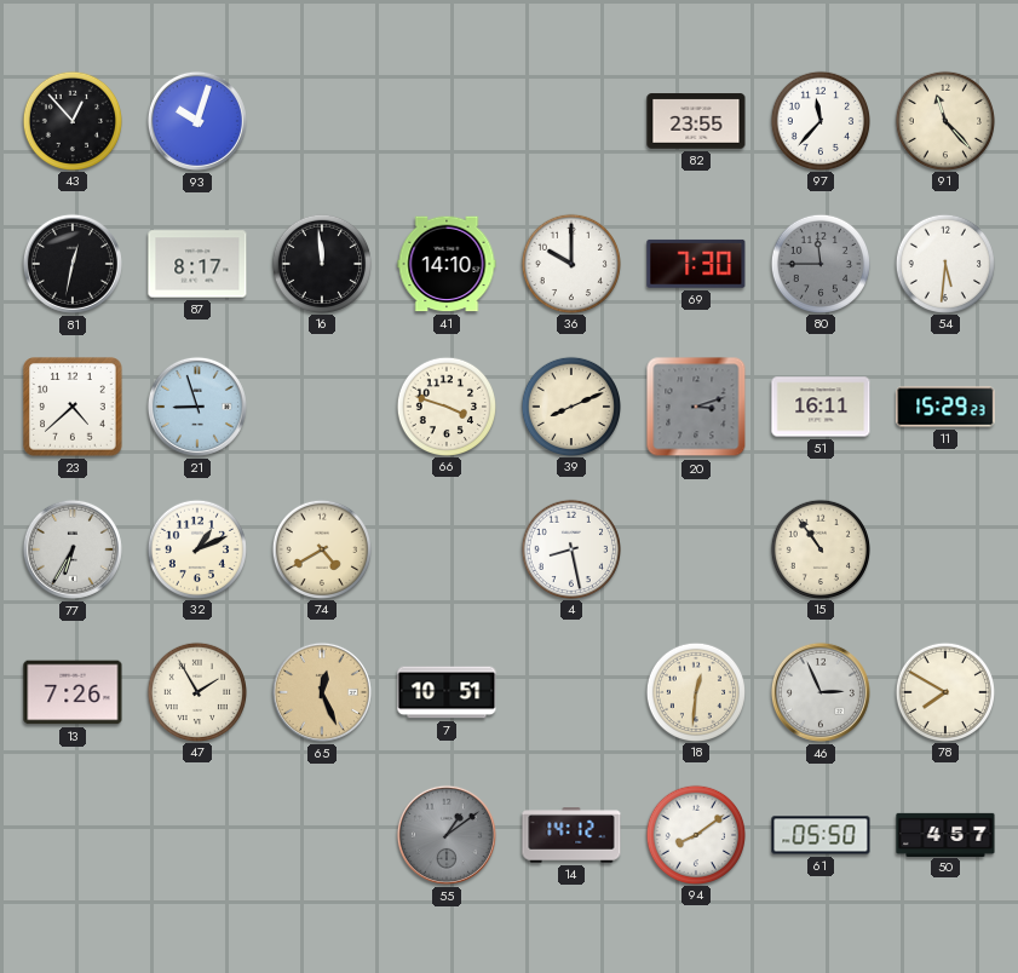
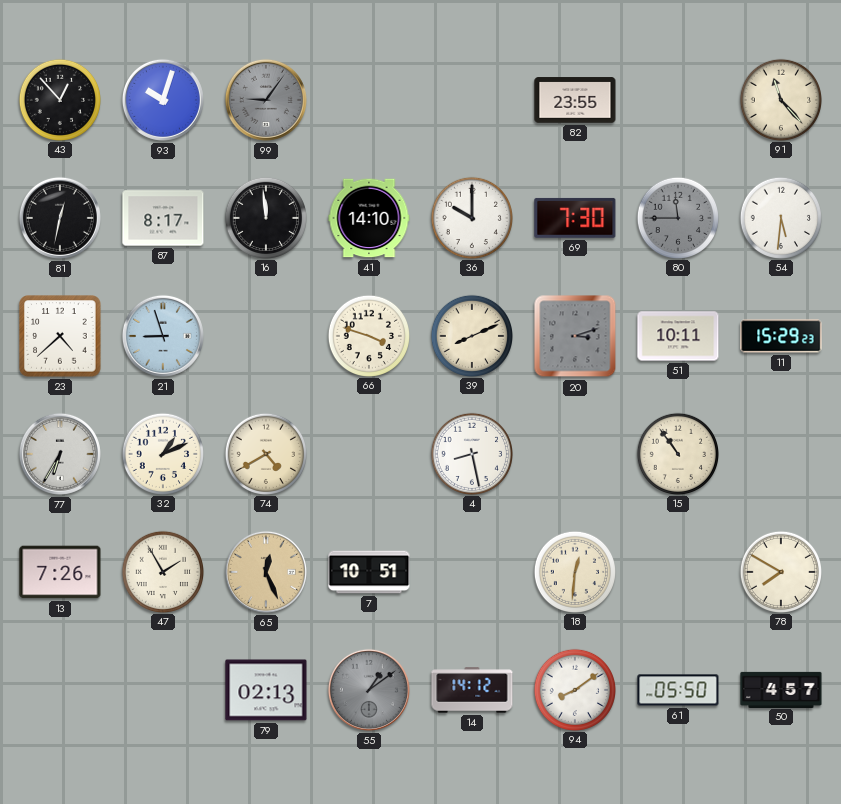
99: none -> 9:06
97: 11:37 -> none
51: 16:11 -> 10:11
46: 2:56 -> none
79: none -> 02:13
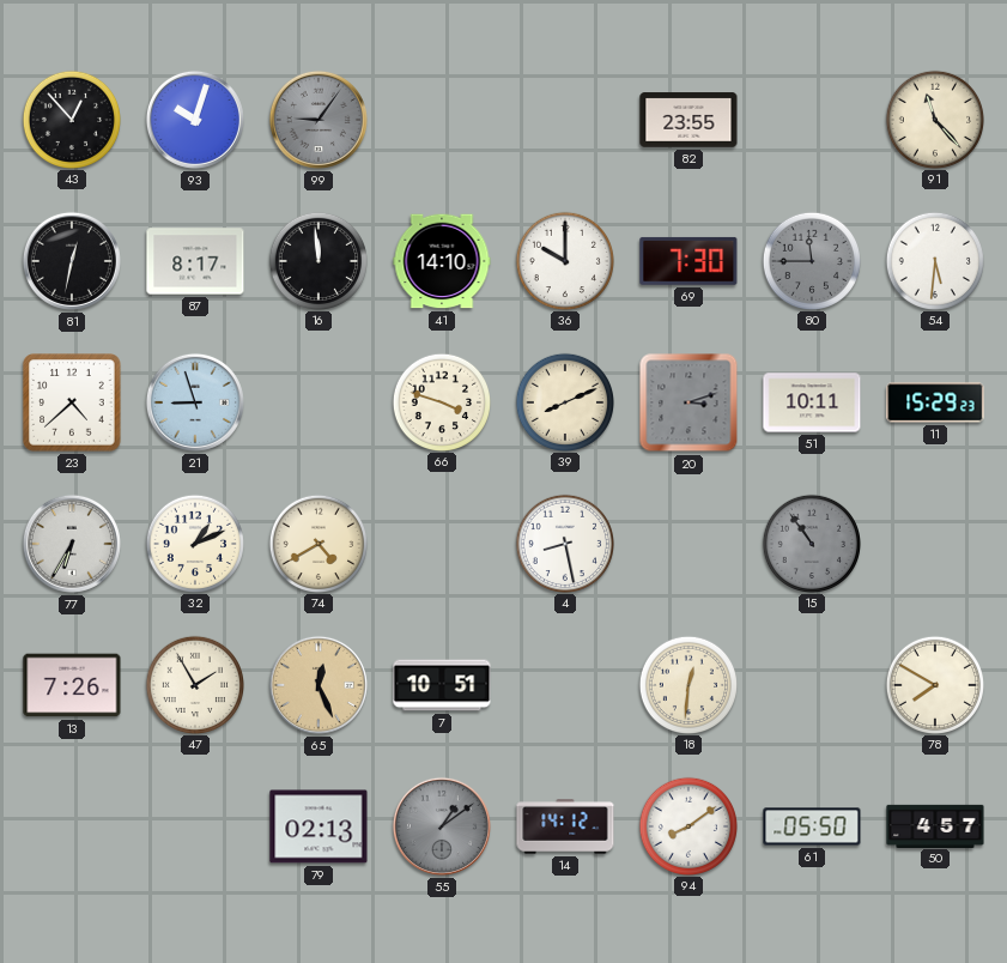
15 dial: cream -> grey
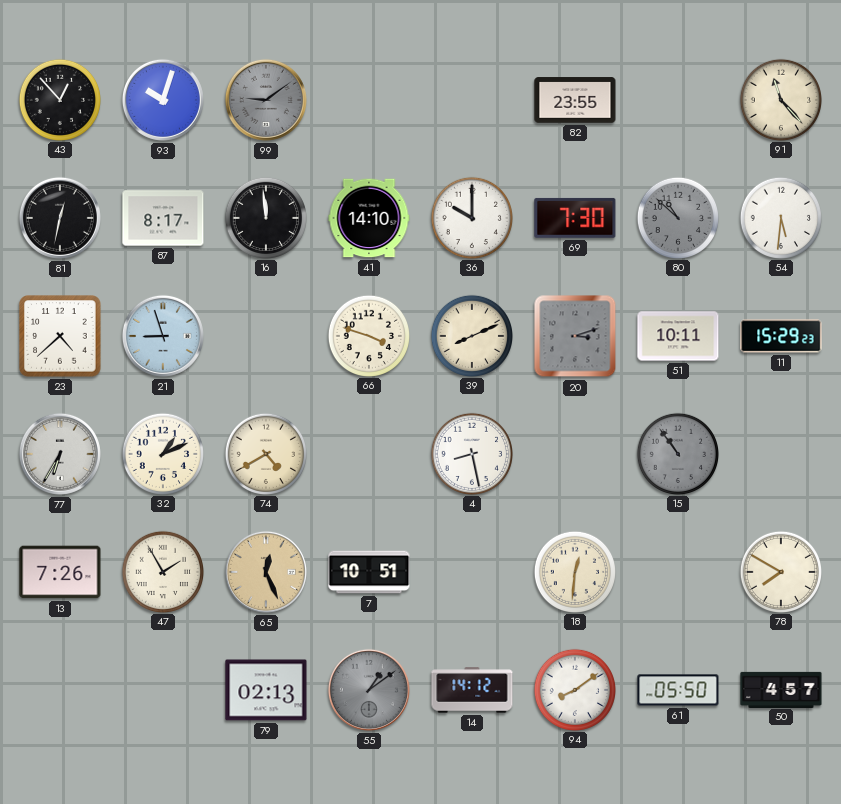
99: 9:06 -> 9:09
80: 11:45 -> 10:52
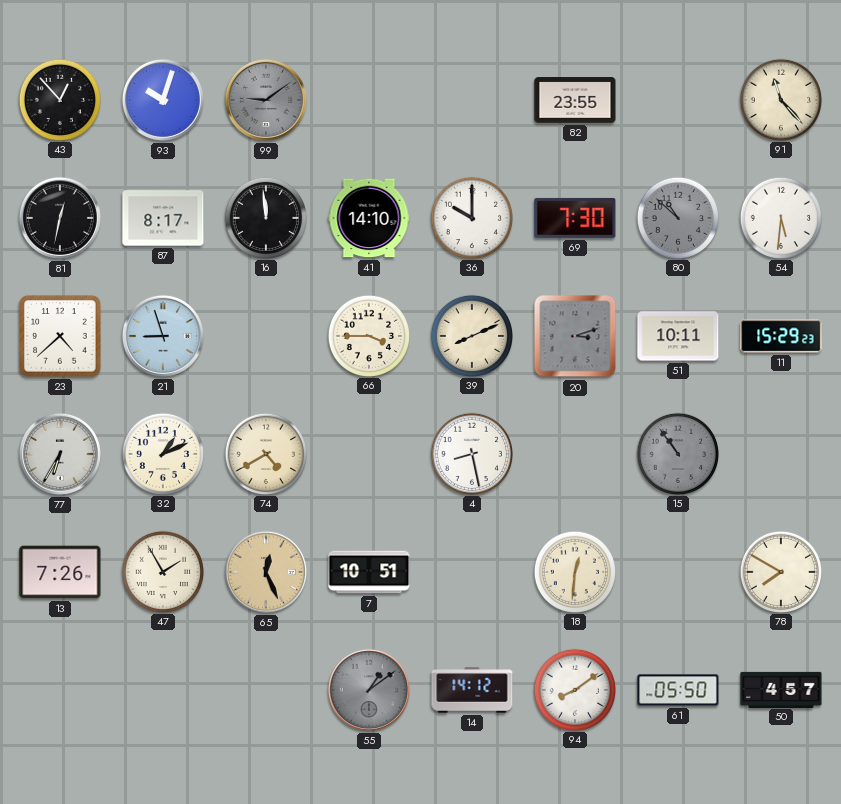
66: 3:48 -> 3:45
79: 02:13 -> none
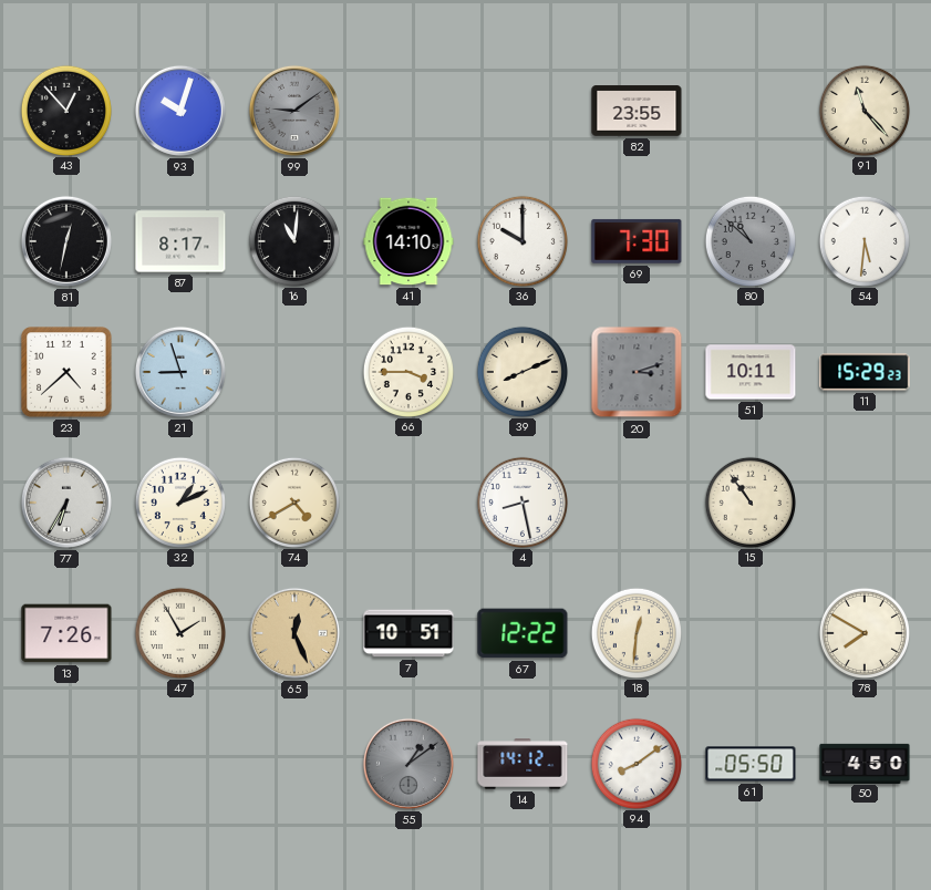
16: 11:59 -> 11:01
15 dial: grey -> cream
67: none -> 12:22
50: 4:57 -> 4:50
